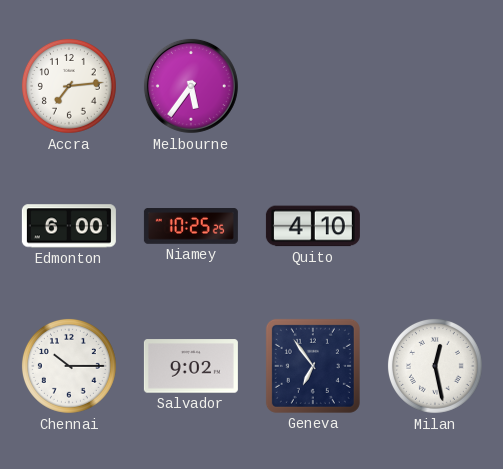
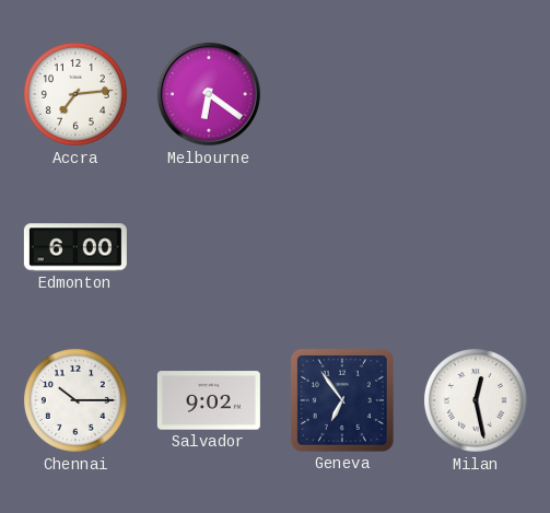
Melbourne: 5:36 -> 6:21
Niamey: 10:25 -> none
Quito: 4:10 -> none
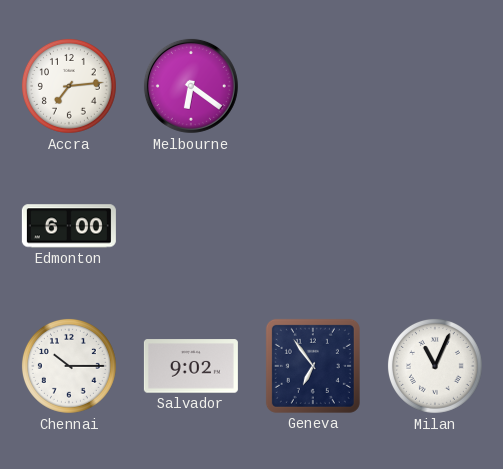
Milan: 12:28 -> 11:04
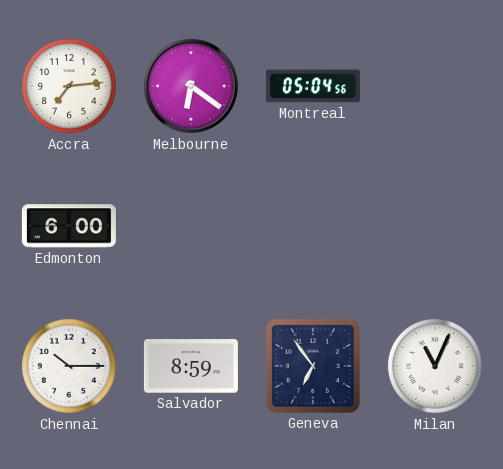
Montreal: none -> 05:04
Salvador: 9:02 -> 8:59
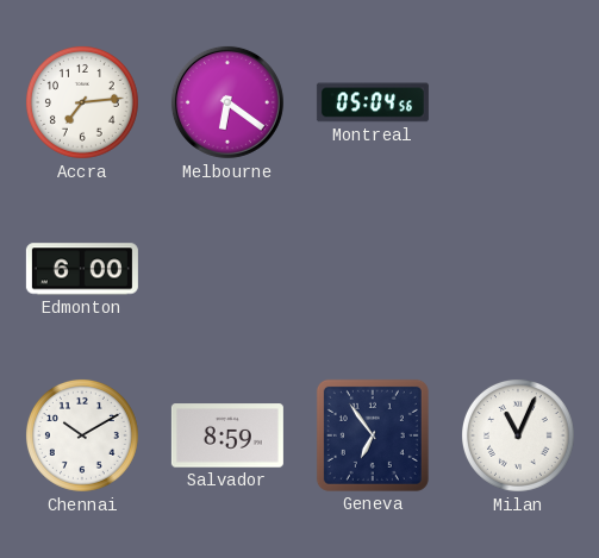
Chennai: 10:15 -> 10:10
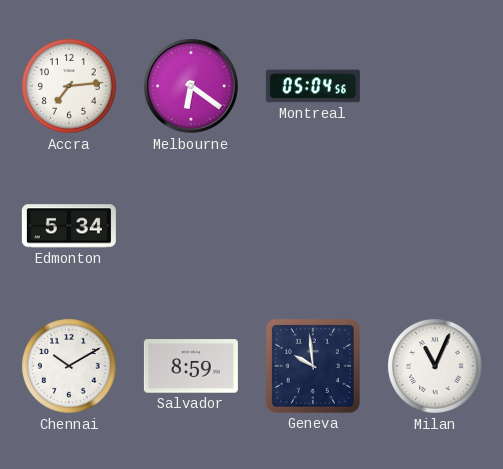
Edmonton: 6:00 -> 5:34
Geneva: 6:54 -> 9:59
